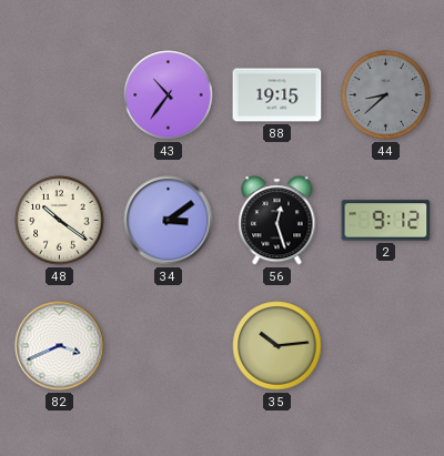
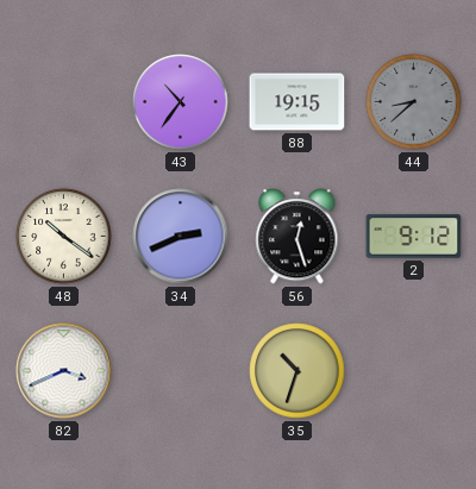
34: 3:09 -> 2:41
35: 10:14 -> 10:33
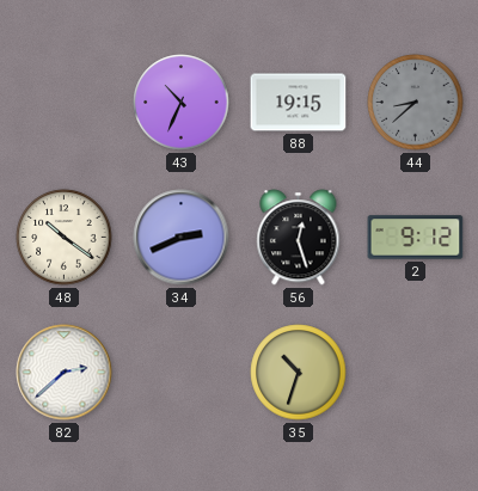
43: 10:36 -> 10:34
82: 3:41 -> 2:38
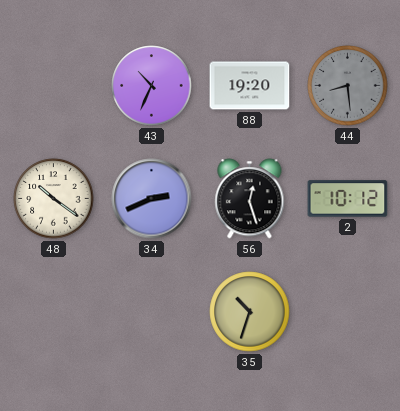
88: 19:15 -> 19:20
44: 8:38 -> 8:29
2: 9:12 -> 10:12
82: 2:38 -> none
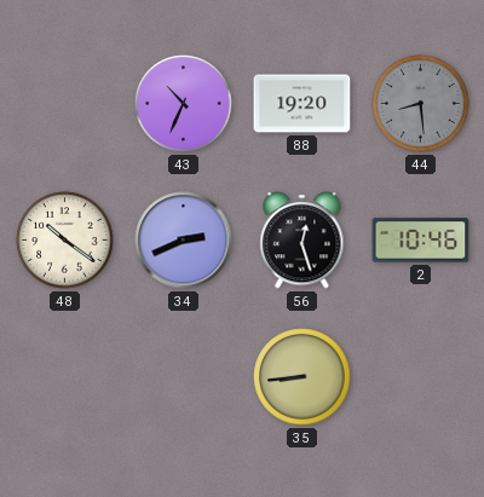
2: 10:12 -> 10:46
35: 10:33 -> 8:44
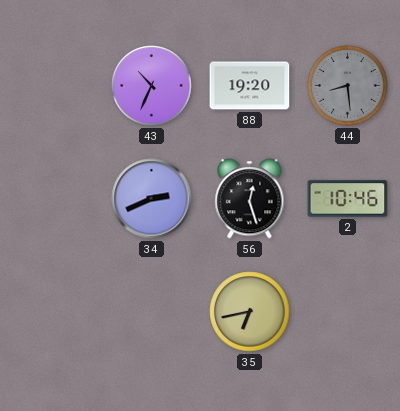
48: 10:21 -> none
35: 8:44 -> 6:43
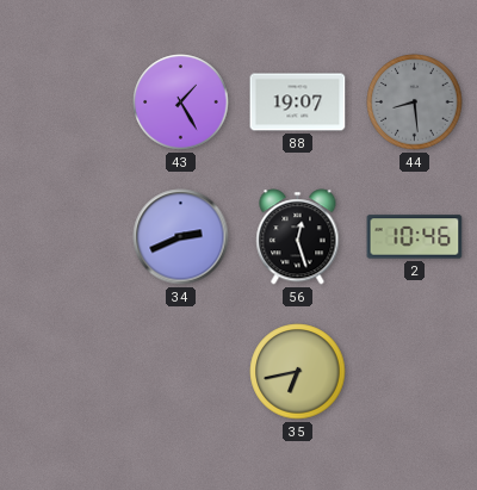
43: 10:34 -> 1:25
88: 19:20 -> 19:07
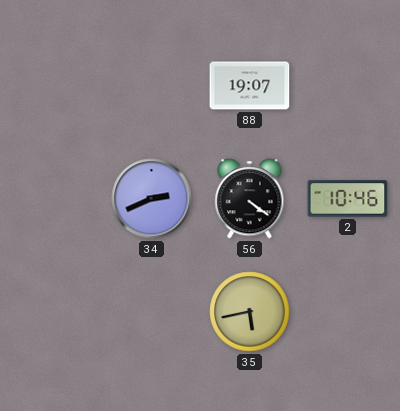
43: 1:25 -> none
44: 8:29 -> none
56: 12:27 -> 4:21
35: 6:43 -> 5:43
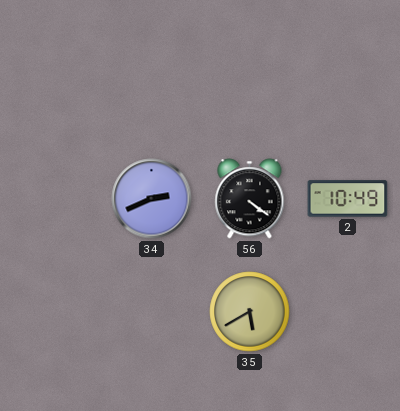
88: 19:07 -> none
2: 10:46 -> 10:49
35: 5:43 -> 5:40
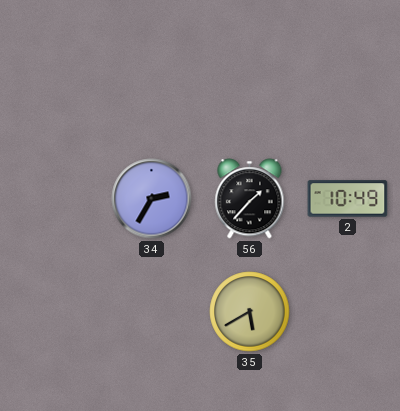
34: 2:41 -> 2:35
56: 4:21 -> 1:37
